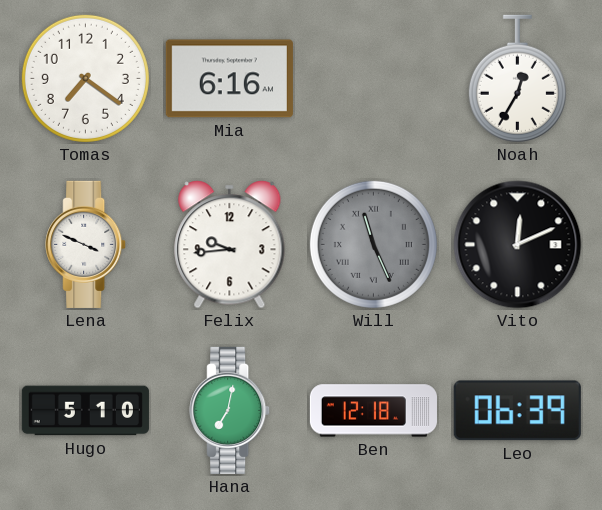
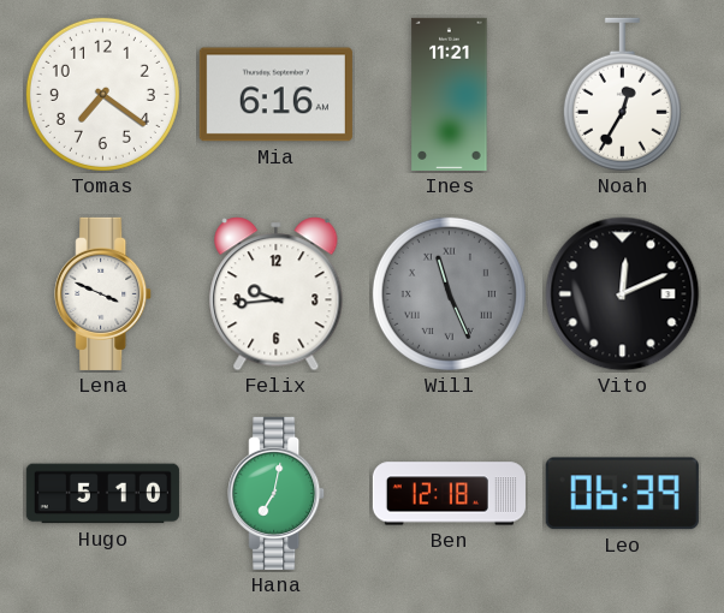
Ines: none -> 11:21
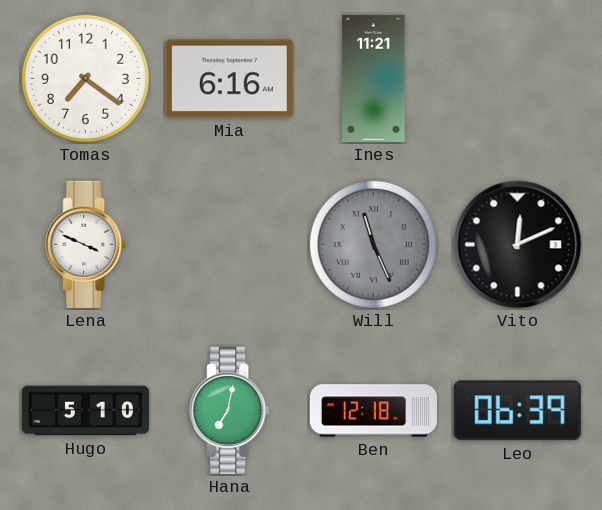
Noah: 12:35 -> none
Felix: 9:44 -> none
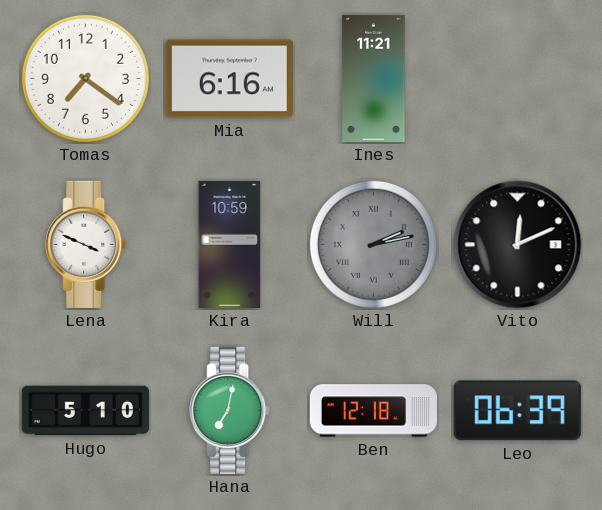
Kira: none -> 10:59
Will: 11:26 -> 2:13
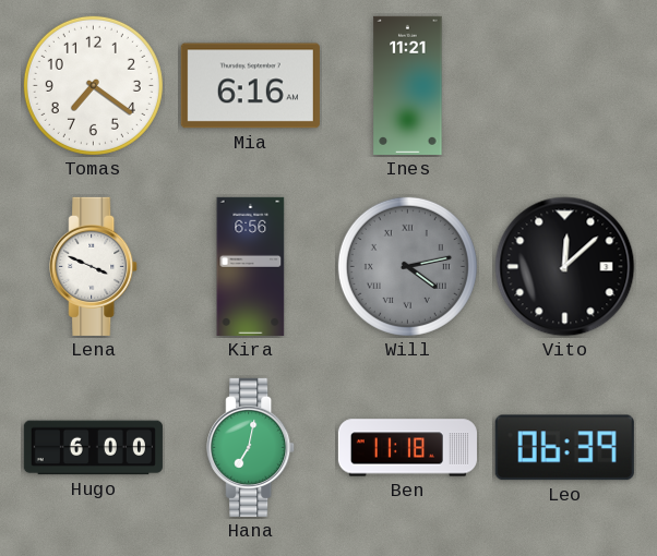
Kira: 10:59 -> 6:56
Will: 2:13 -> 4:13
Vito: 12:11 -> 12:08
Hugo: 5:10 -> 6:00
Ben: 12:18 -> 11:18
